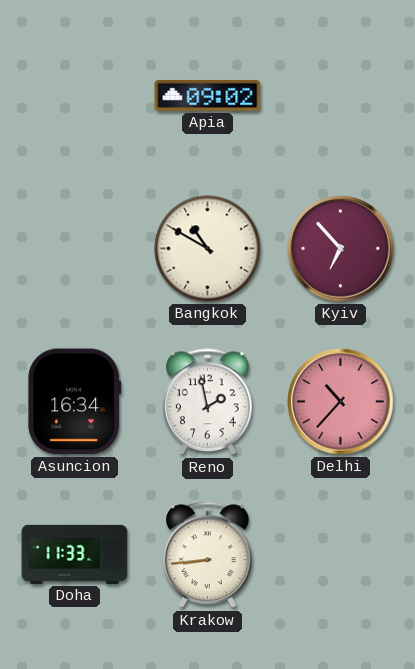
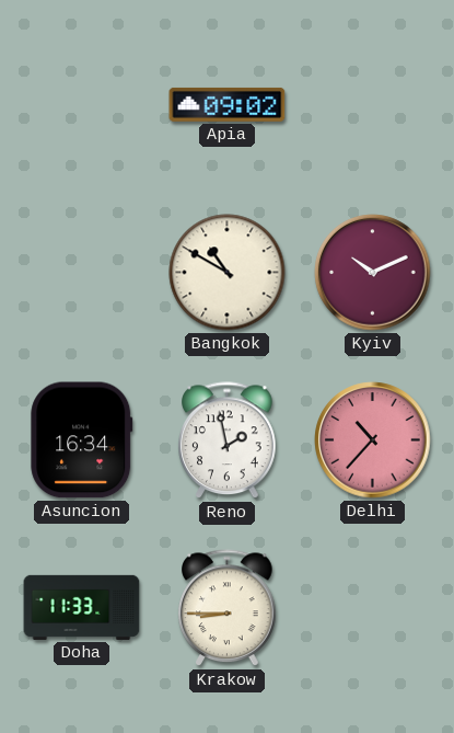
Kyiv: 6:53 -> 10:11
Krakow: 8:44 -> 8:45
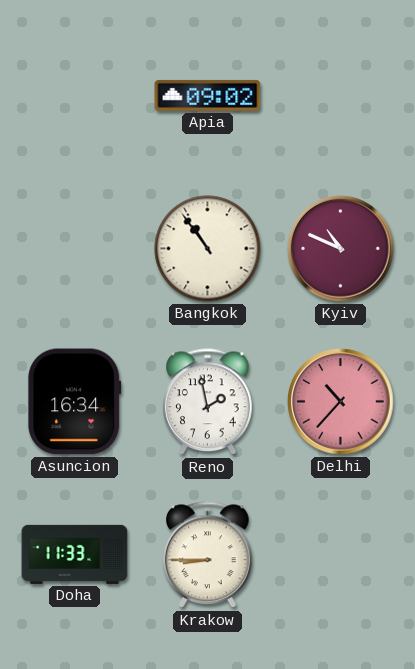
Bangkok: 10:50 -> 10:54
Kyiv: 10:11 -> 10:49
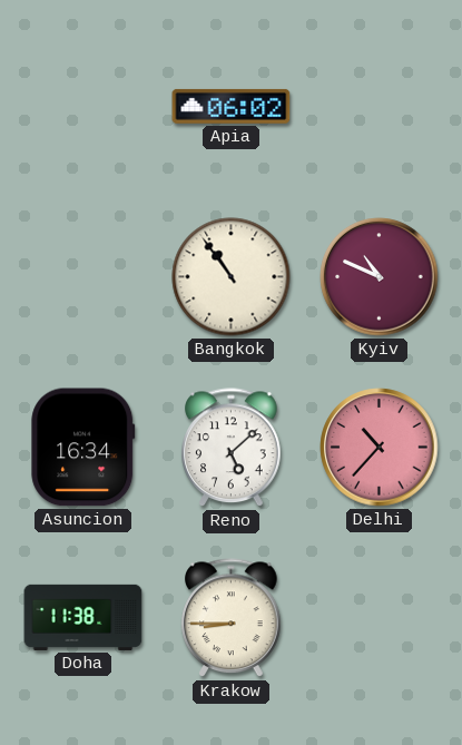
Apia: 09:02 -> 06:02
Reno: 1:58 -> 5:08
Doha: 11:33 -> 11:38
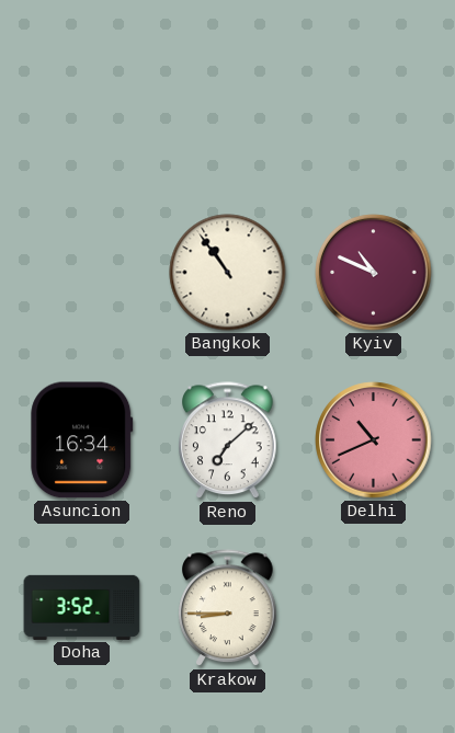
Apia: 06:02 -> none
Reno: 5:08 -> 7:08
Delhi: 10:37 -> 10:41
Doha: 11:38 -> 3:52
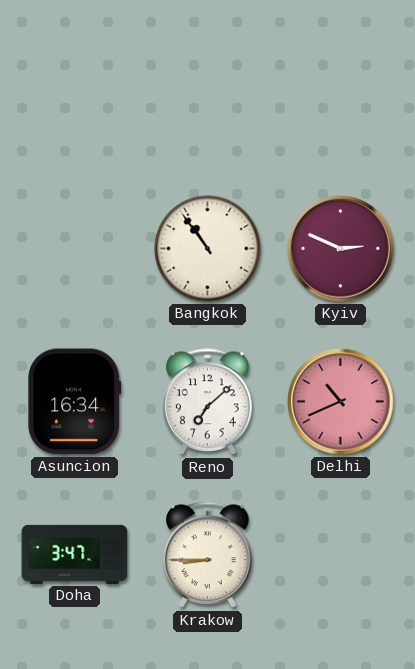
Kyiv: 10:49 -> 2:49
Doha: 3:52 -> 3:47
